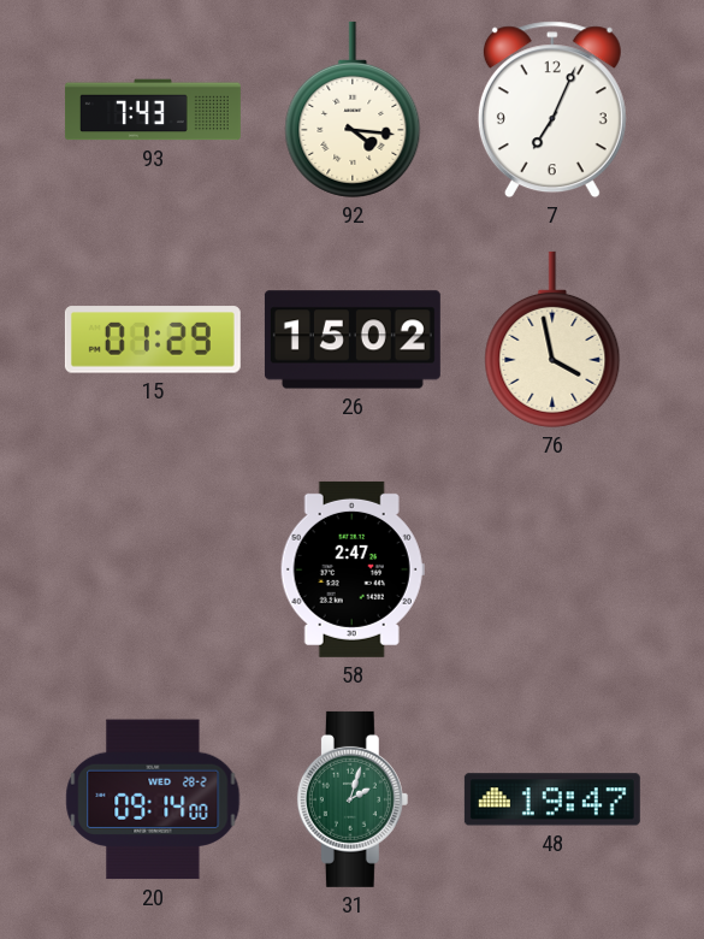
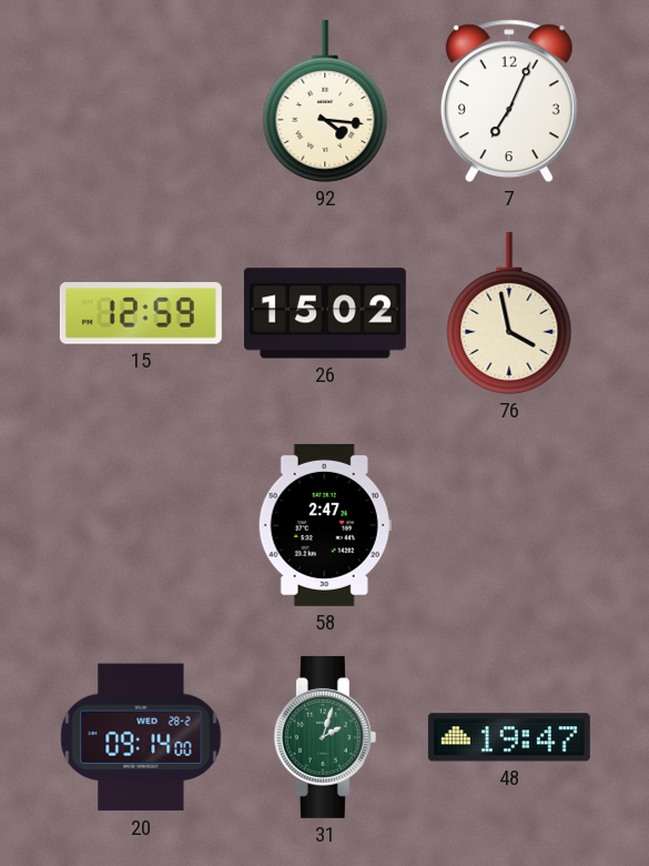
93: 7:43 -> none
15: 01:29 -> 12:59
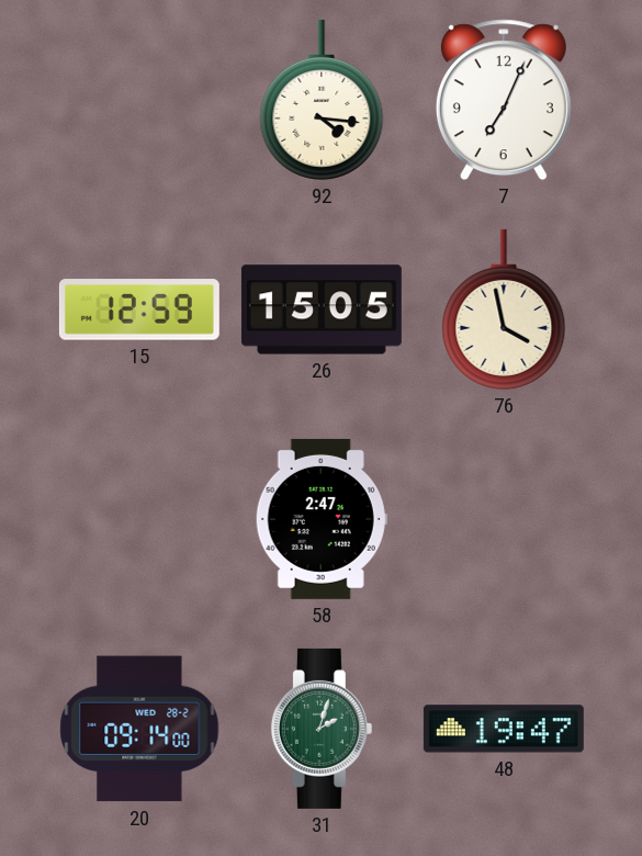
26: 15:02 -> 15:05
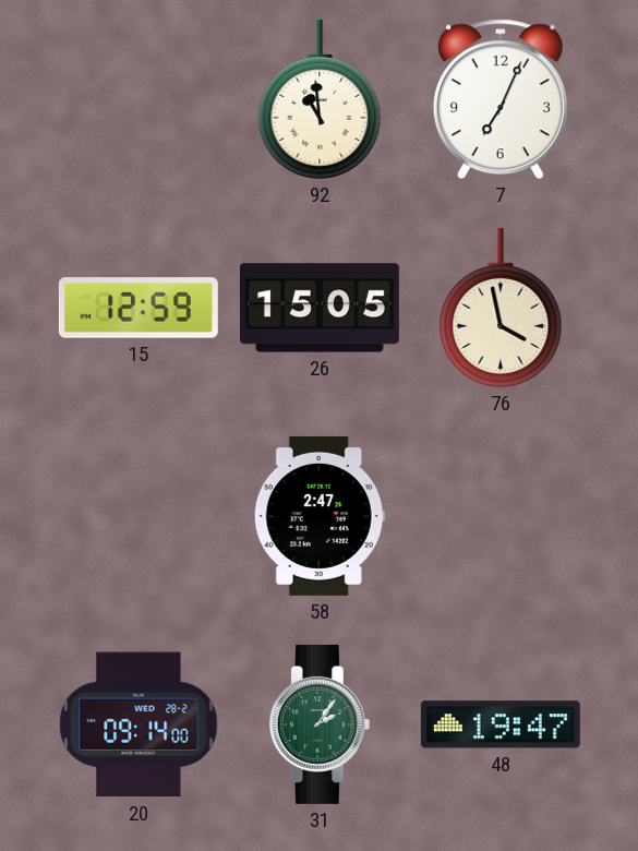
92: 4:16 -> 10:59
31: 2:03 -> 2:06
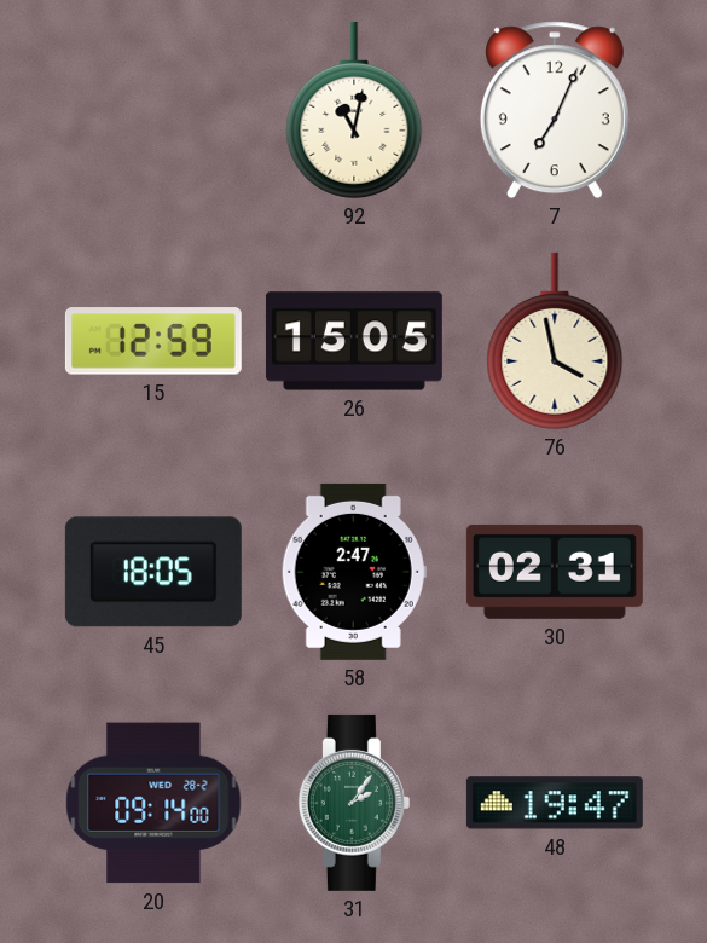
92: 10:59 -> 11:02
45: none -> 18:05
30: none -> 02:31
